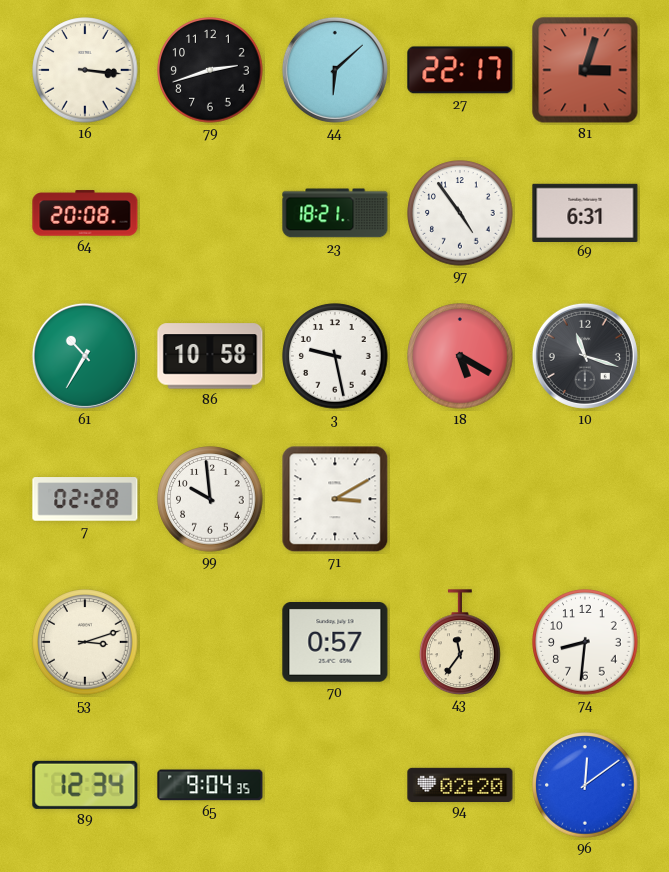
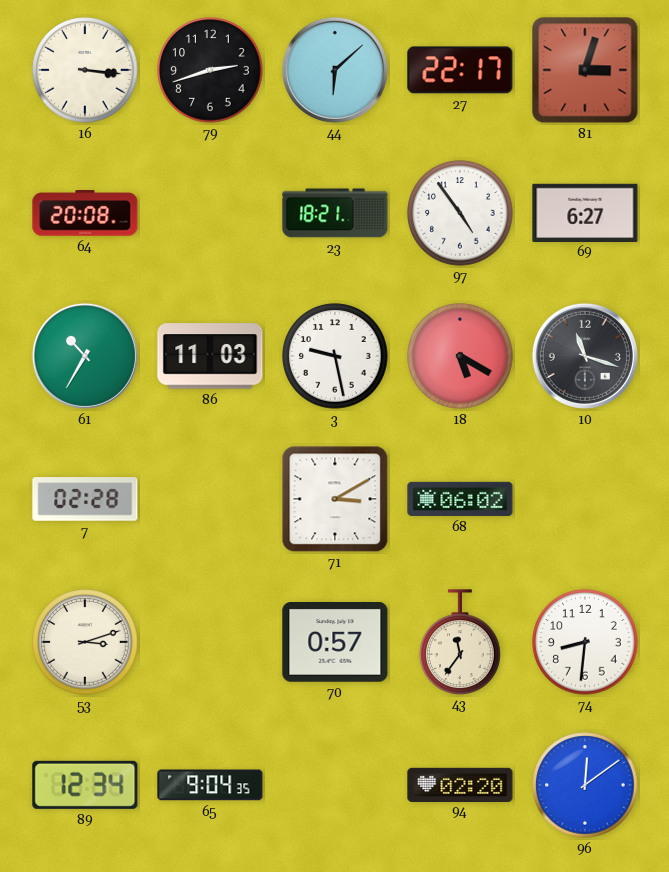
69: 6:31 -> 6:27
86: 10:58 -> 11:03
99: 9:59 -> none
68: none -> 06:02
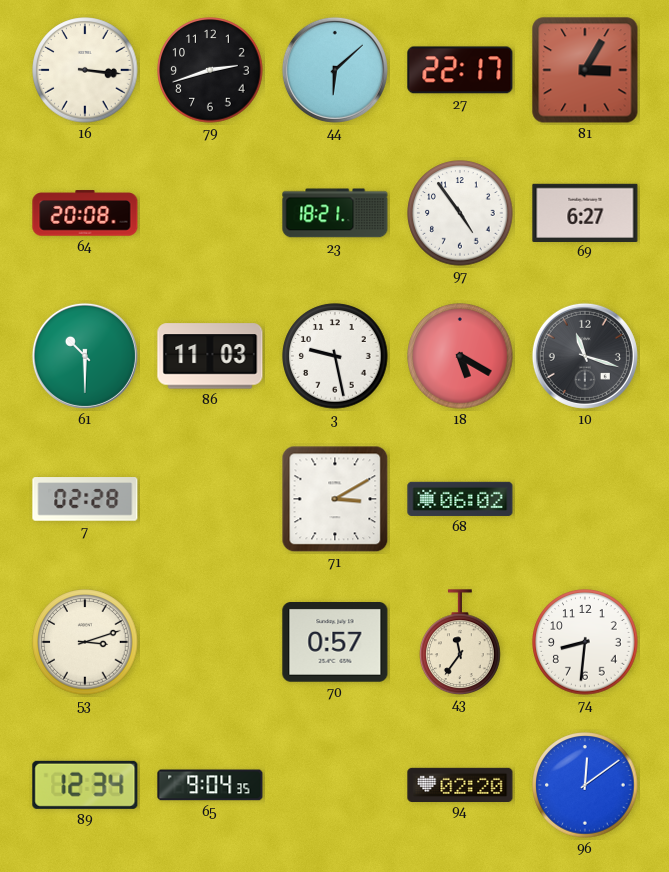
81: 3:03 -> 3:05
61: 10:35 -> 10:30
